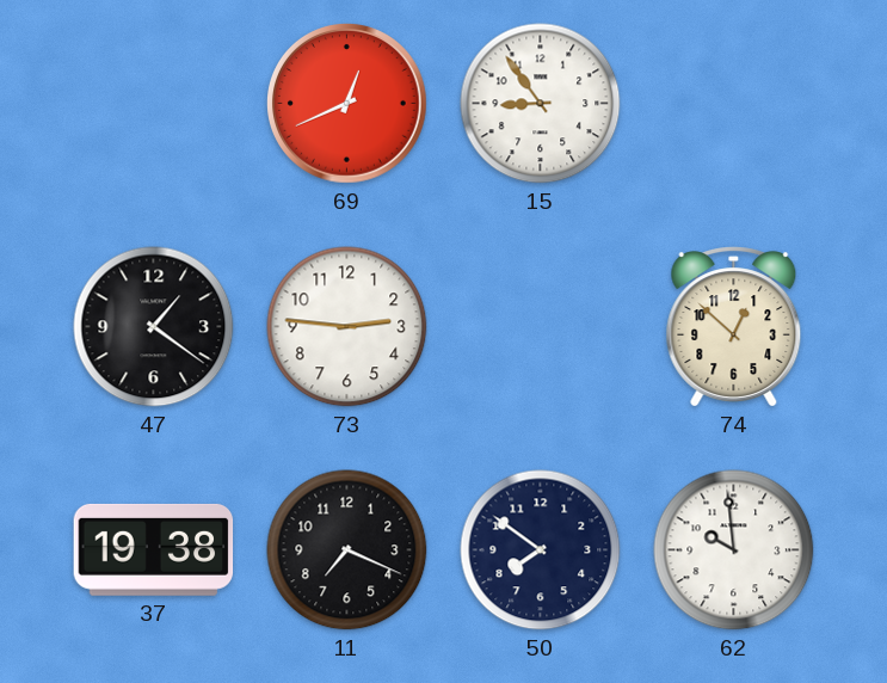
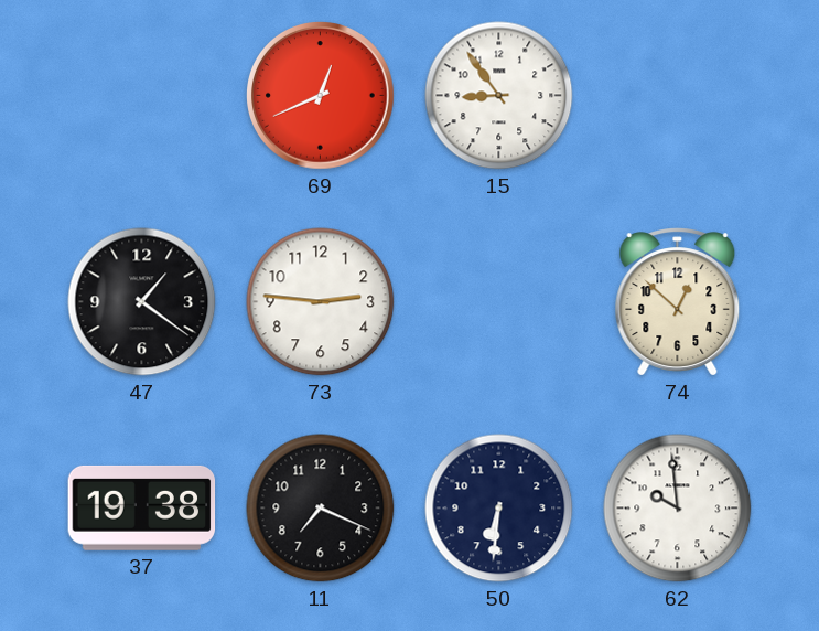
50: 7:51 -> 6:31
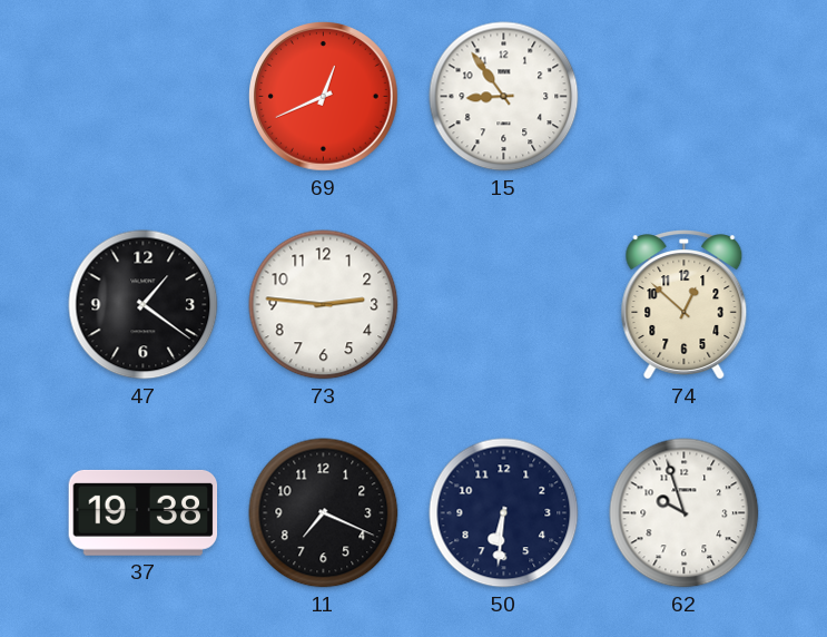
62: 9:59 -> 9:57
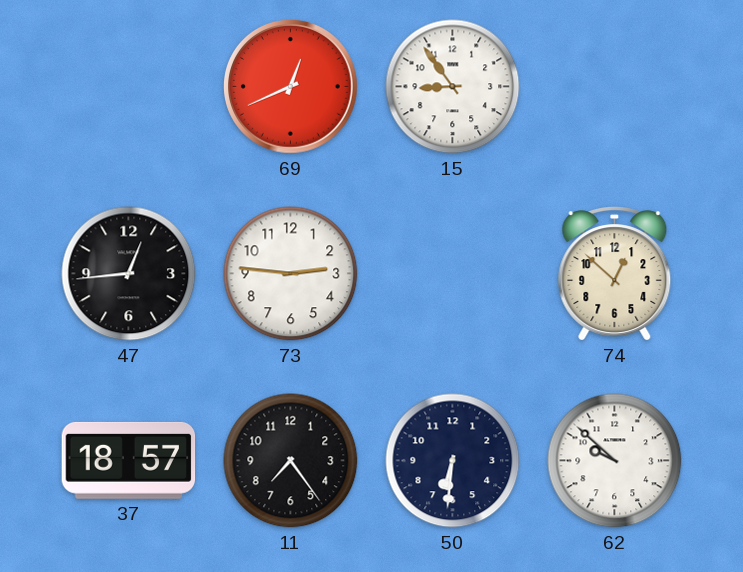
47: 1:21 -> 12:44
37: 19:38 -> 18:57
11: 7:19 -> 7:24
62: 9:57 -> 9:52
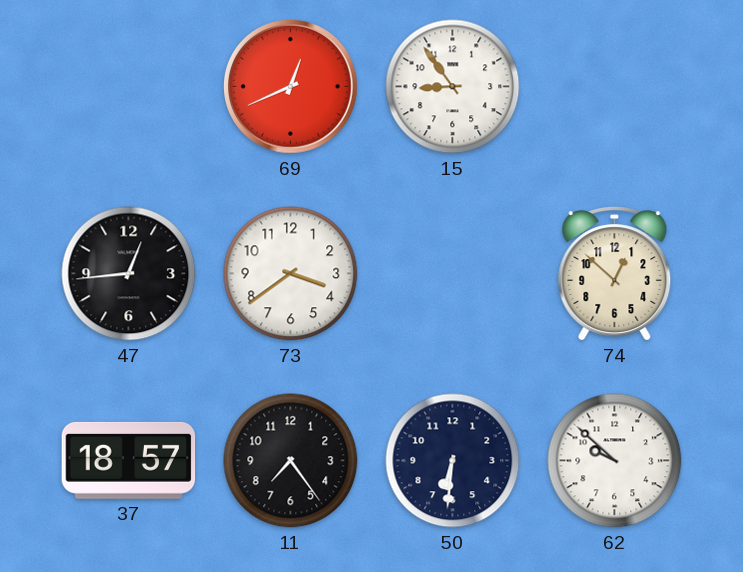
73: 2:46 -> 3:39
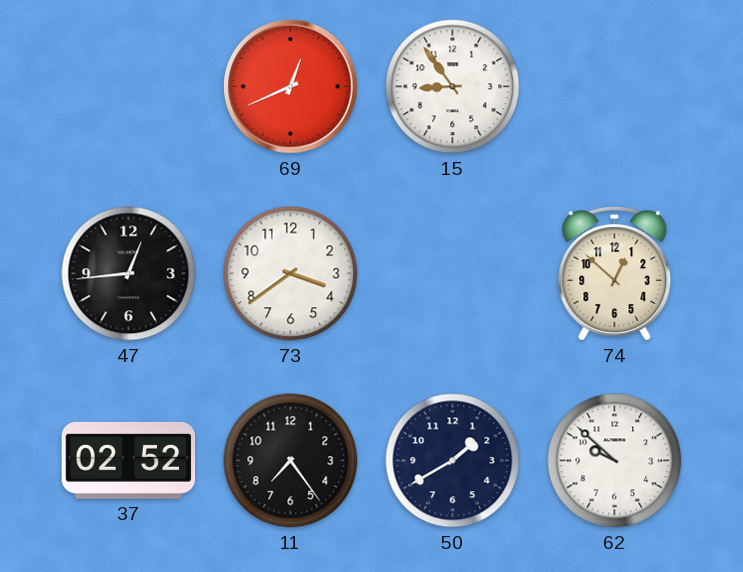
37: 18:57 -> 02:52
50: 6:31 -> 1:40
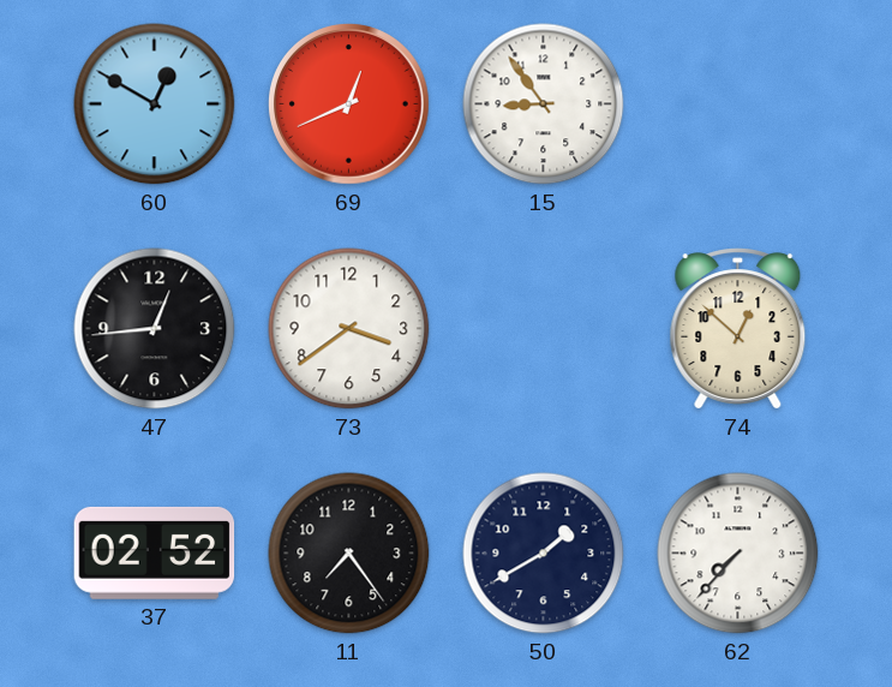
60: none -> 12:50
62: 9:52 -> 7:37
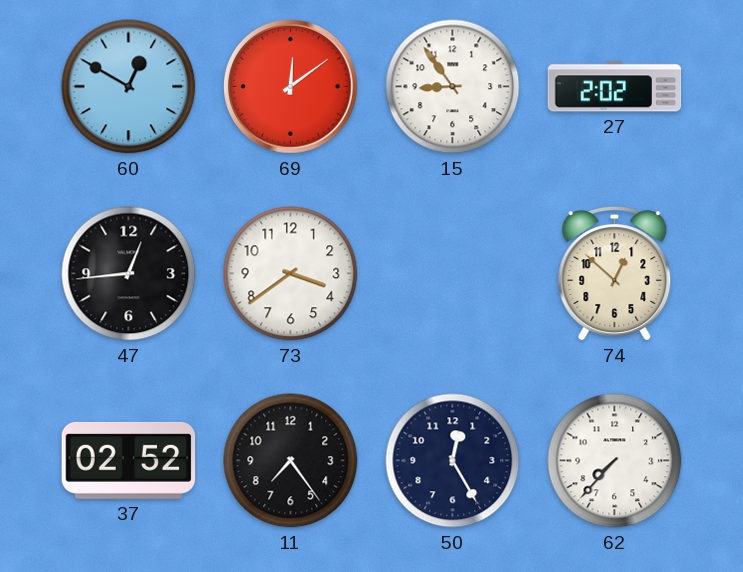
69: 12:41 -> 12:09
27: none -> 2:02
50: 1:40 -> 12:25
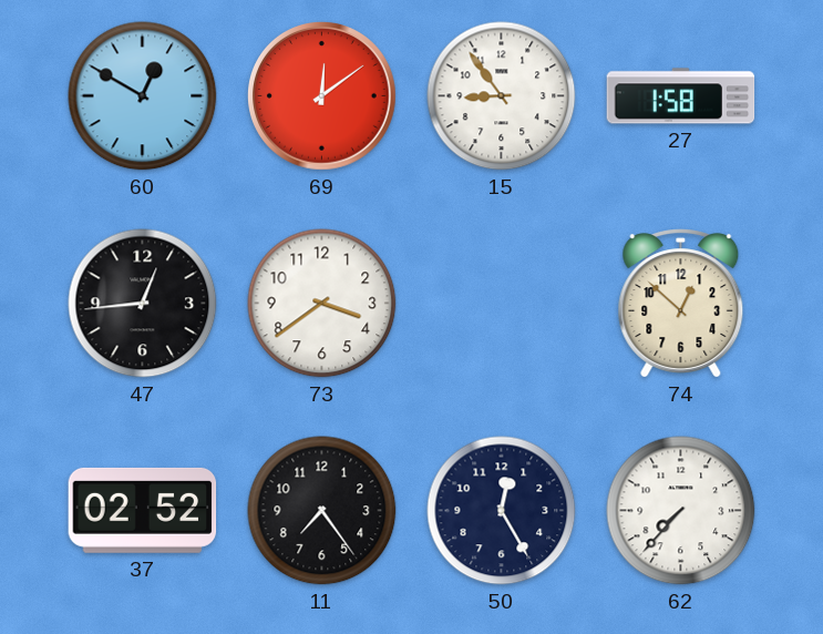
27: 2:02 -> 1:58
